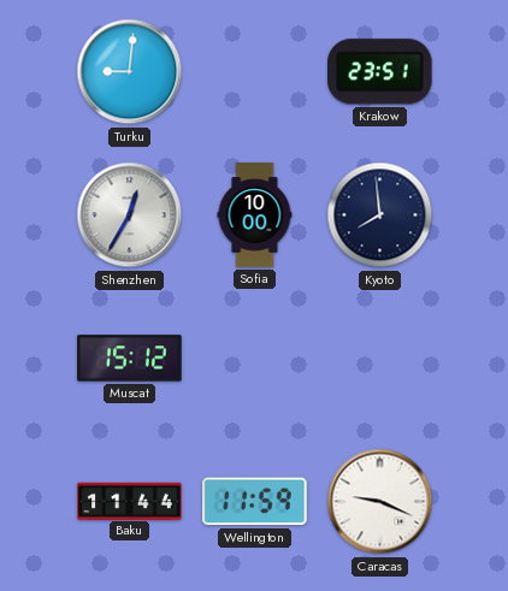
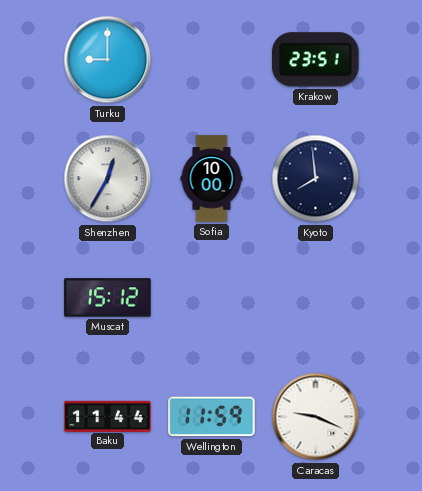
Turku: 9:01 -> 9:00
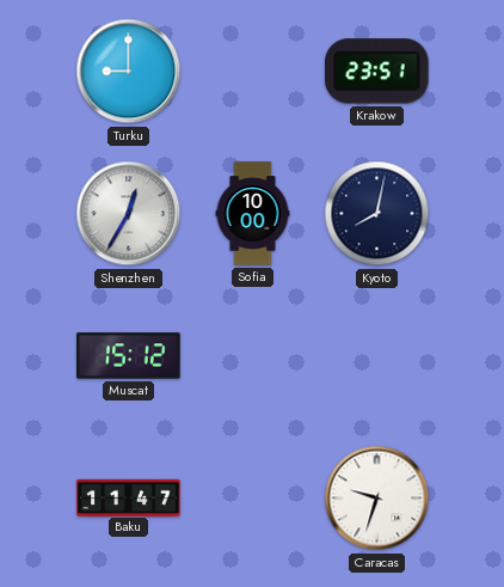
Kyoto: 7:59 -> 8:02
Baku: 11:44 -> 11:47
Wellington: 11:59 -> none
Caracas: 9:19 -> 9:33
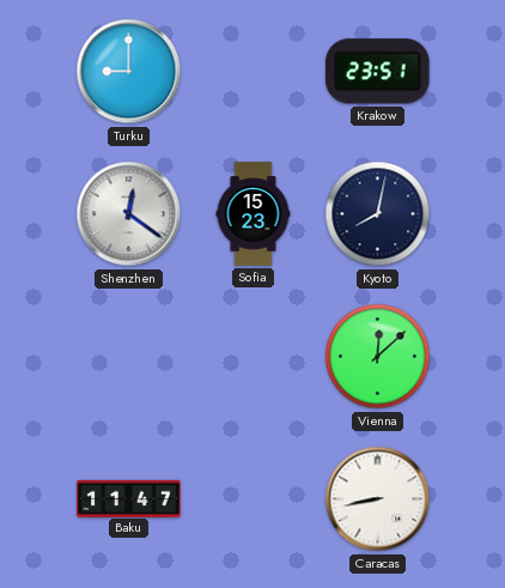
Shenzhen: 12:35 -> 12:21
Sofia: 10:00 -> 15:23
Muscat: 15:12 -> none
Vienna: none -> 12:08
Caracas: 9:33 -> 8:43
